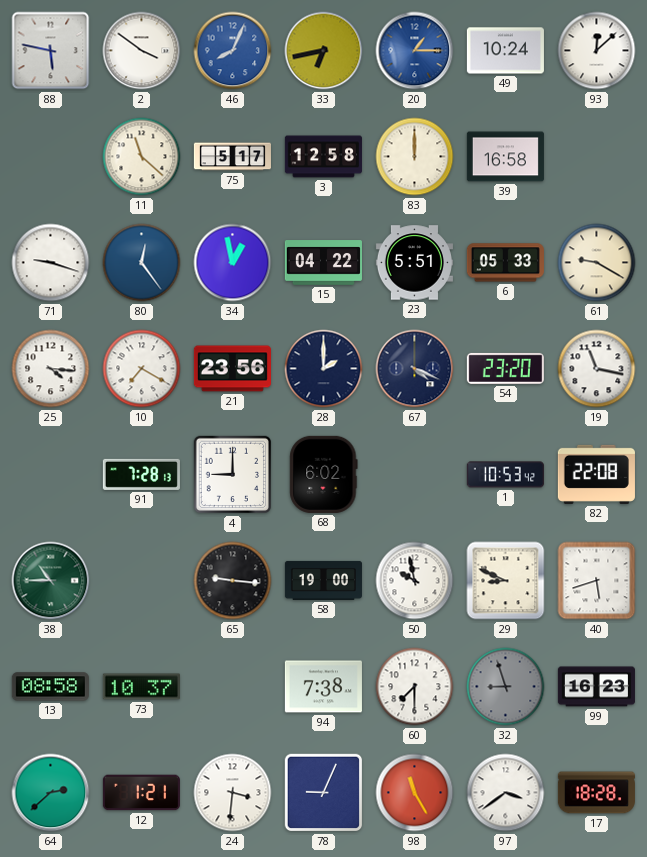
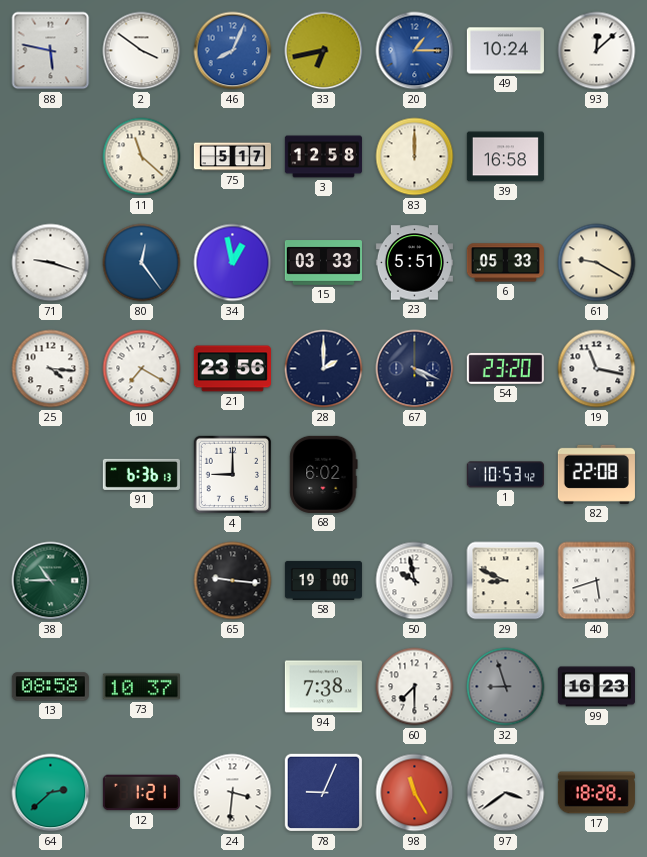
15: 04:22 -> 03:33
91: 7:28 -> 6:36
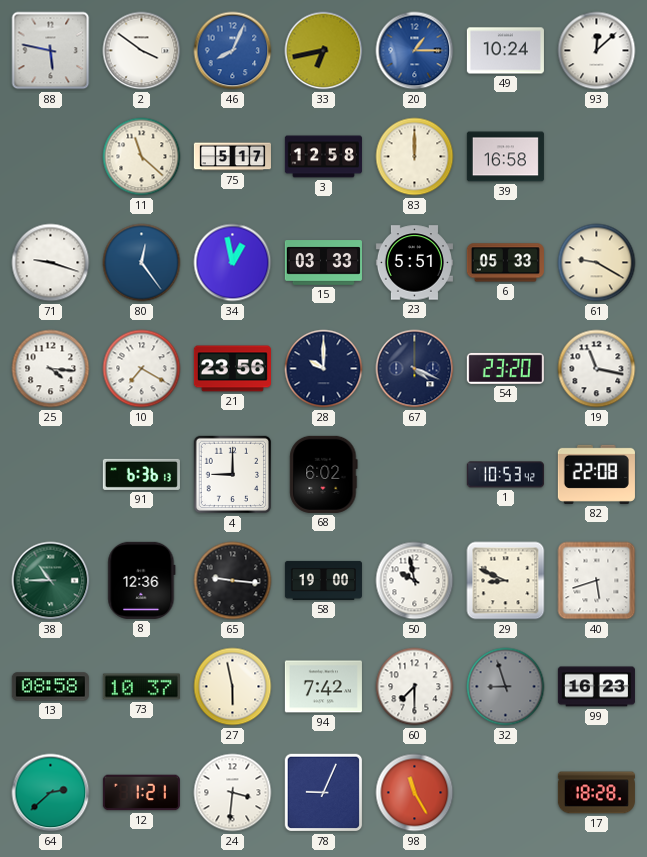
28: 2:00 -> 10:00
8: none -> 12:36
27: none -> 5:58
94: 7:38 -> 7:42
97: 3:39 -> none
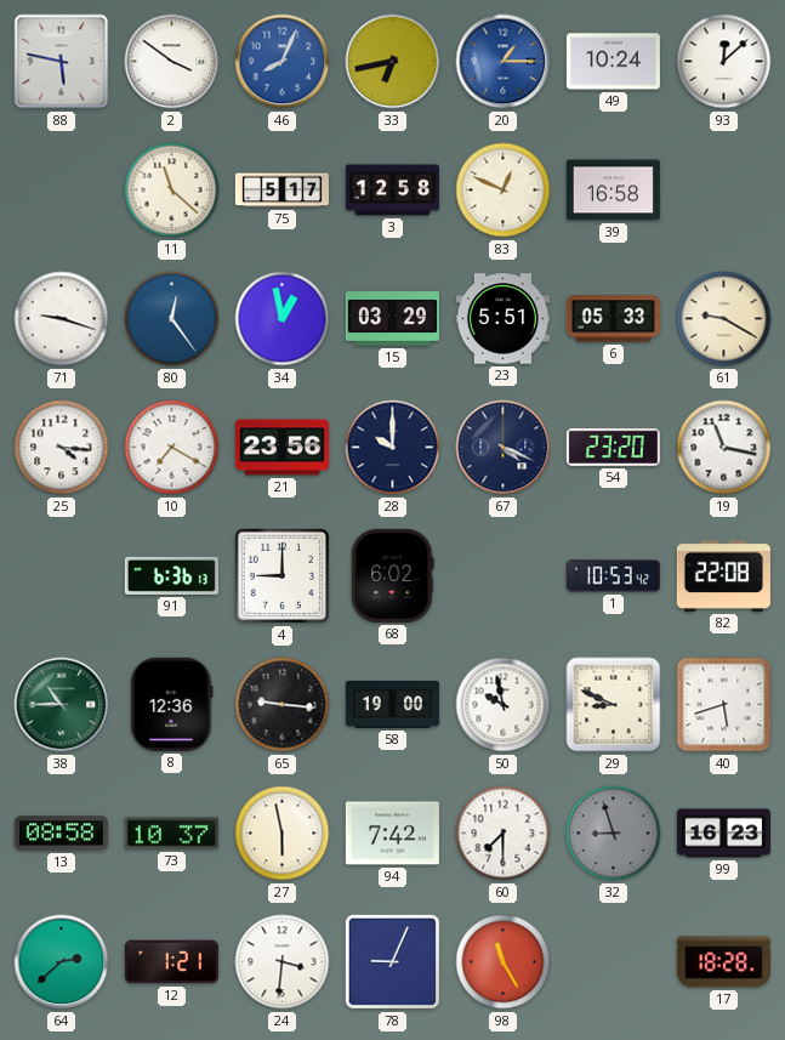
83: 12:00 -> 12:49
15: 03:33 -> 03:29
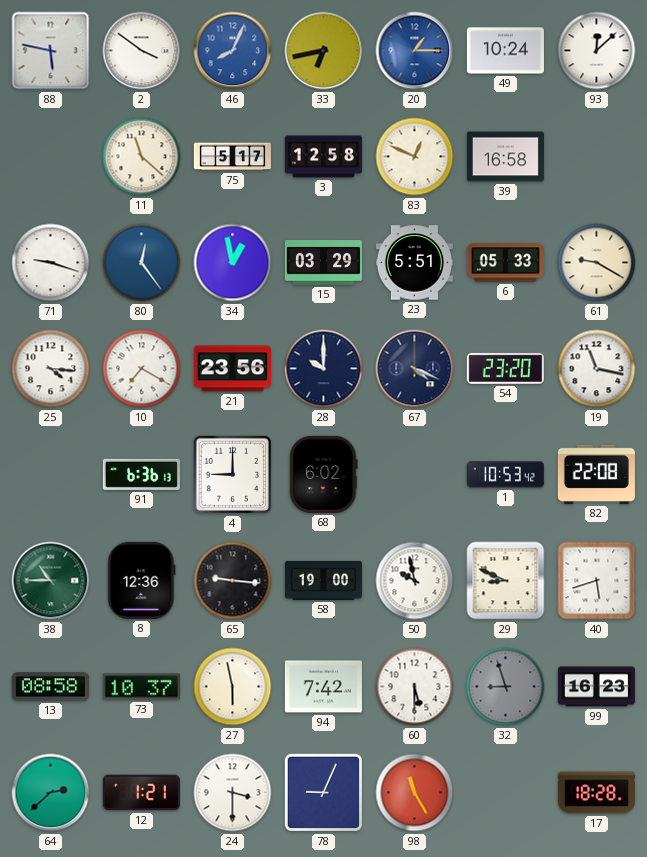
60: 7:30 -> 5:30
24: 3:31 -> 3:30
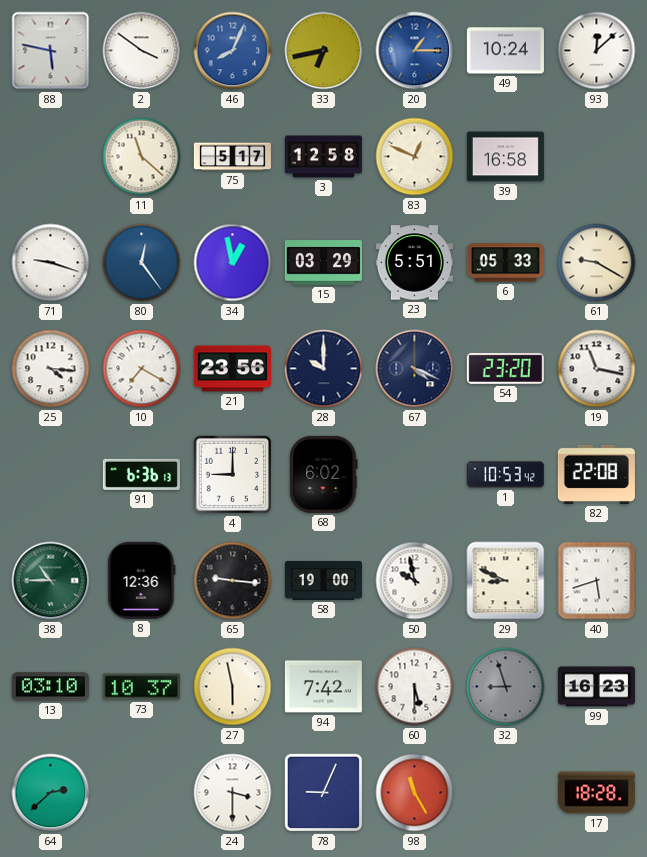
13: 08:58 -> 03:10
12: 1:21 -> none
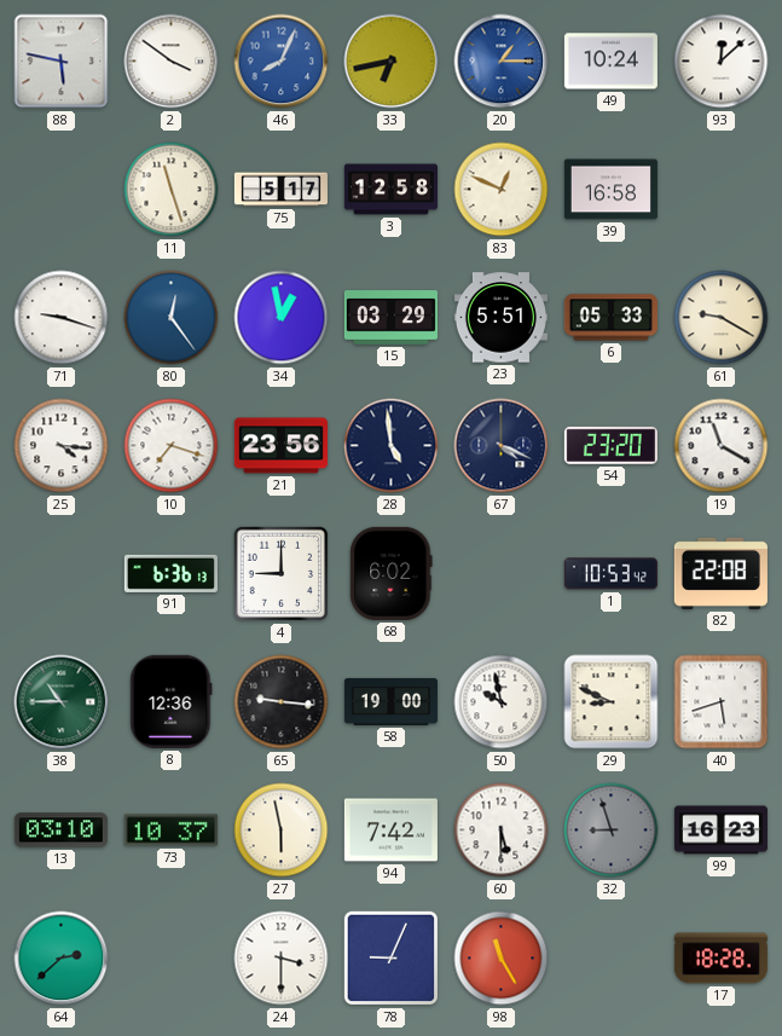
11: 11:22 -> 11:27
10: 7:20 -> 7:18
28: 10:00 -> 4:59
19: 11:17 -> 11:20
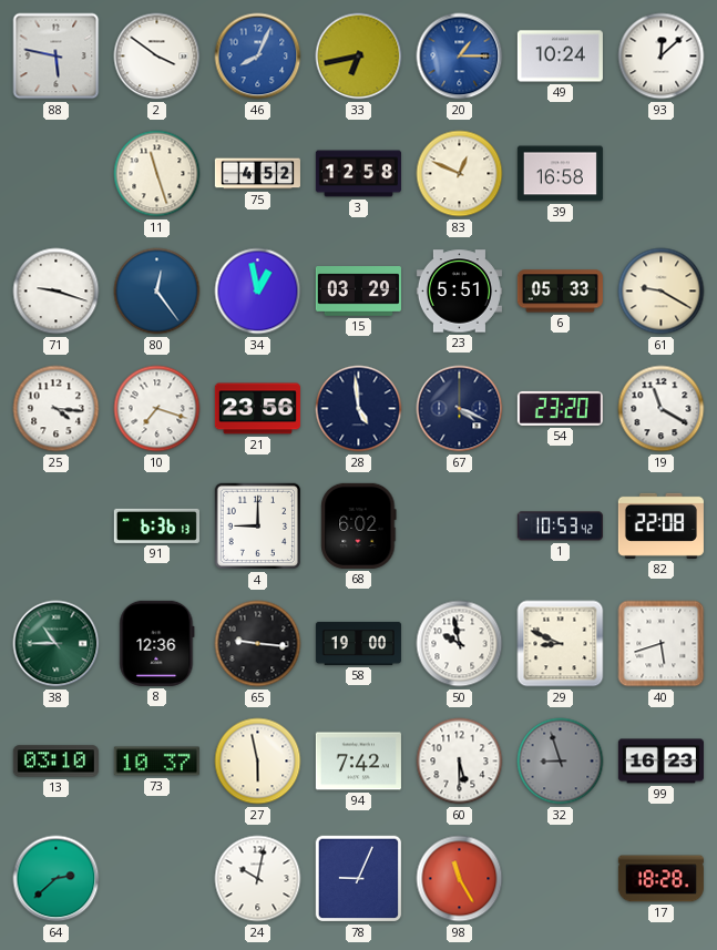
75: 5:17 -> 4:52
24: 3:30 -> 10:02
